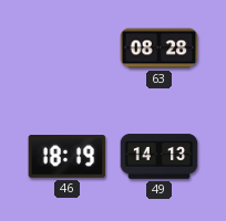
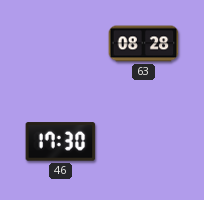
46: 18:19 -> 17:30
49: 14:13 -> none
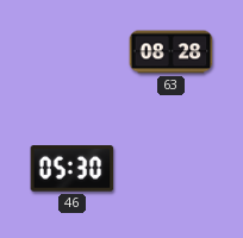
46: 17:30 -> 05:30
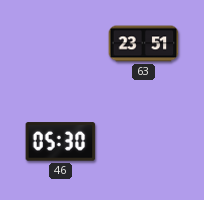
63: 08:28 -> 23:51
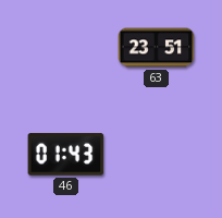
46: 05:30 -> 01:43
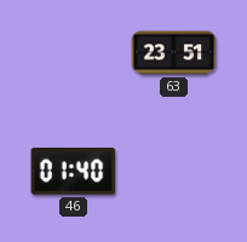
46: 01:43 -> 01:40
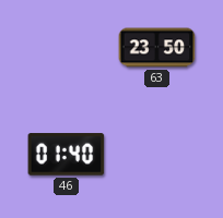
63: 23:51 -> 23:50
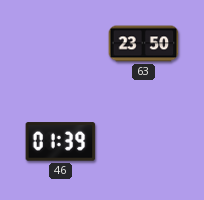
46: 01:40 -> 01:39
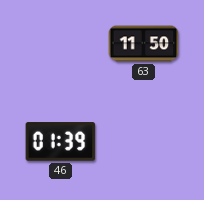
63: 23:50 -> 11:50
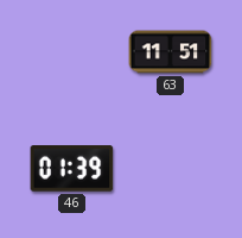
63: 11:50 -> 11:51
